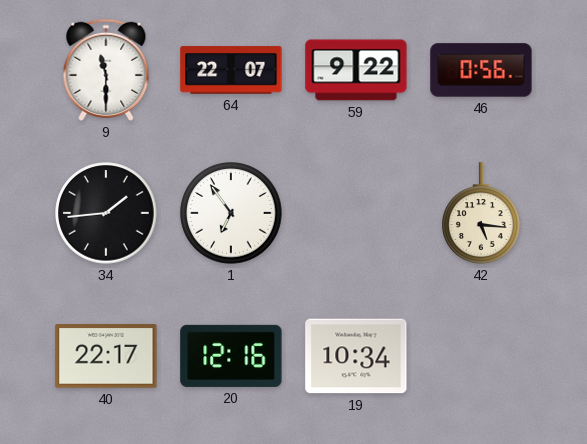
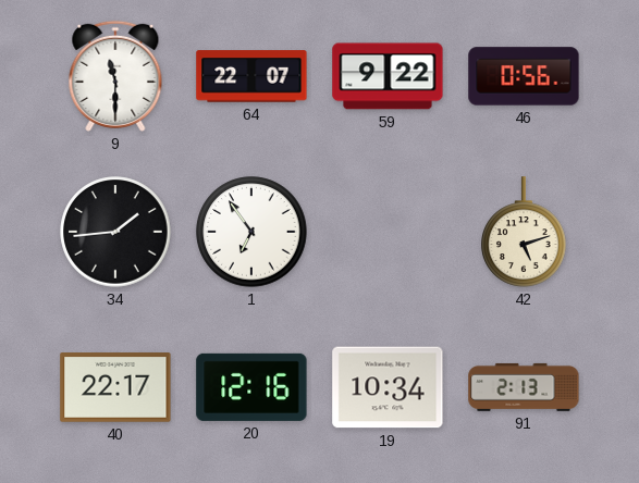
42: 5:16 -> 5:12
91: none -> 2:13
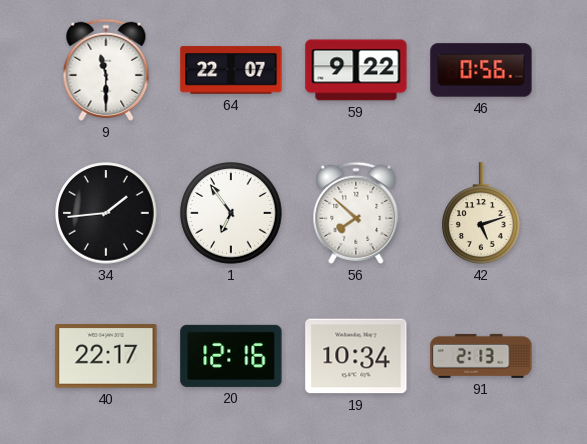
56: none -> 7:52
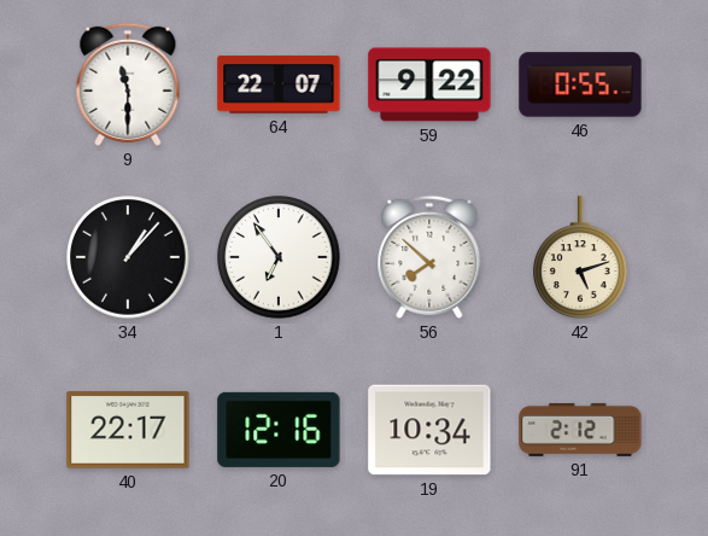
46: 0:56 -> 0:55
34: 1:44 -> 1:07
91: 2:13 -> 2:12
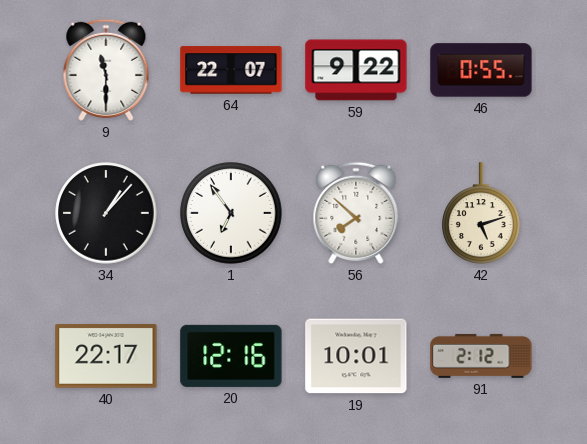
19: 10:34 -> 10:01
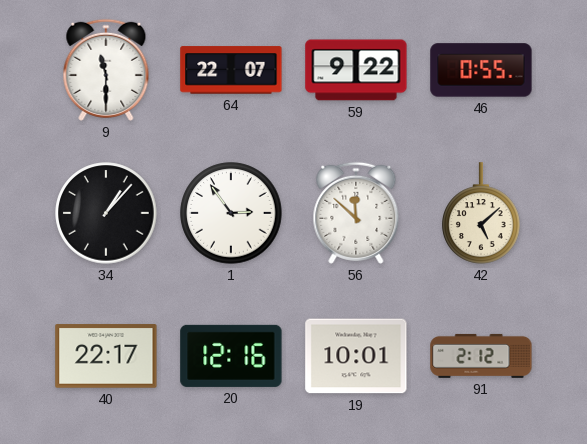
1: 6:54 -> 2:54
56: 7:52 -> 11:52
42: 5:12 -> 5:08
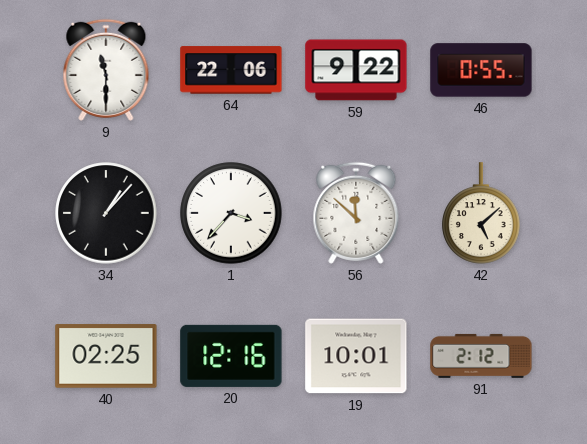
64: 22:07 -> 22:06
1: 2:54 -> 3:37
40: 22:17 -> 02:25
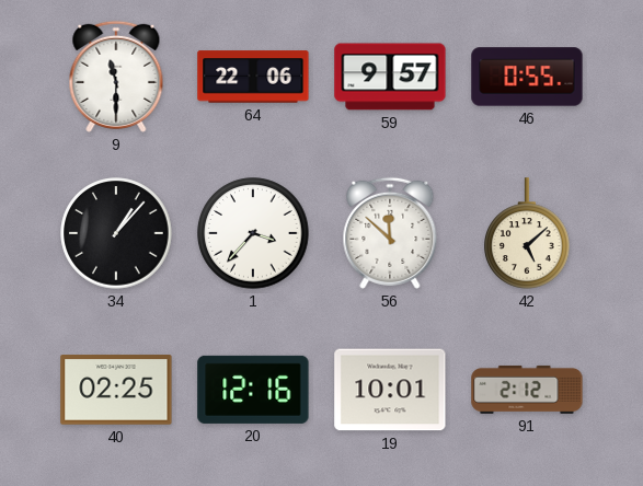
59: 9:22 -> 9:57
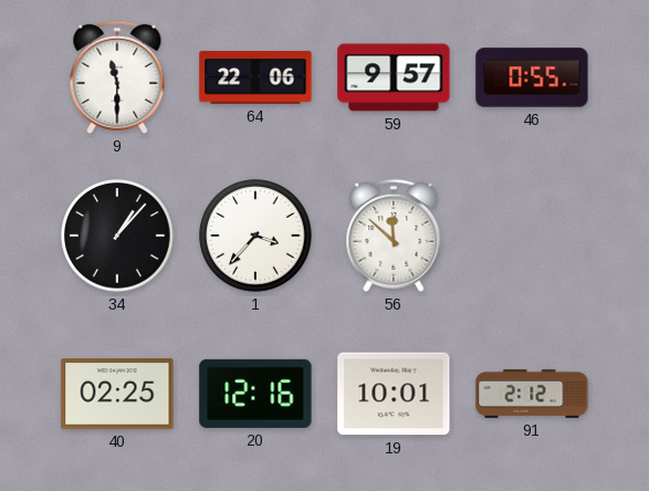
42: 5:08 -> none
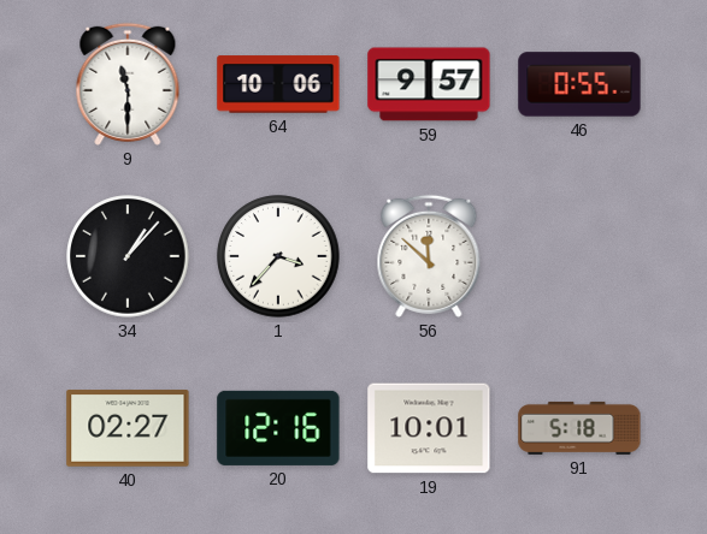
64: 22:06 -> 10:06
40: 02:25 -> 02:27
91: 2:12 -> 5:18
